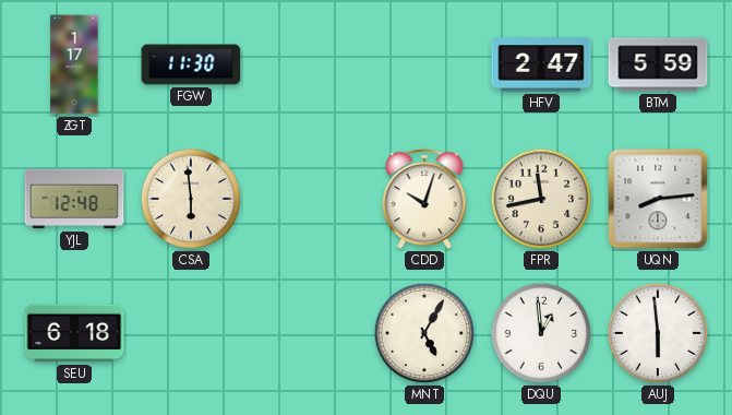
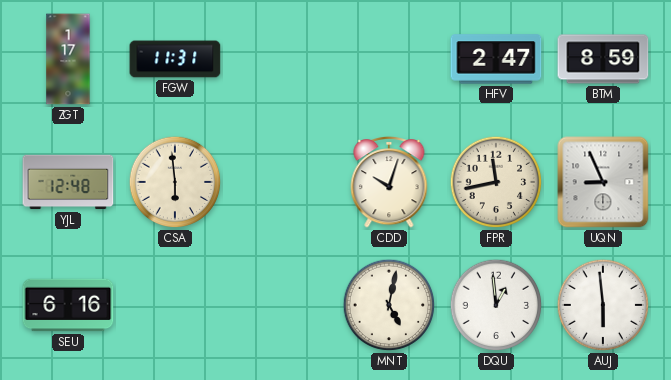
FGW: 11:30 -> 11:31
BTM: 5:59 -> 8:59
UQN: 8:14 -> 8:56
SEU: 6:18 -> 6:16
MNT: 5:05 -> 5:02
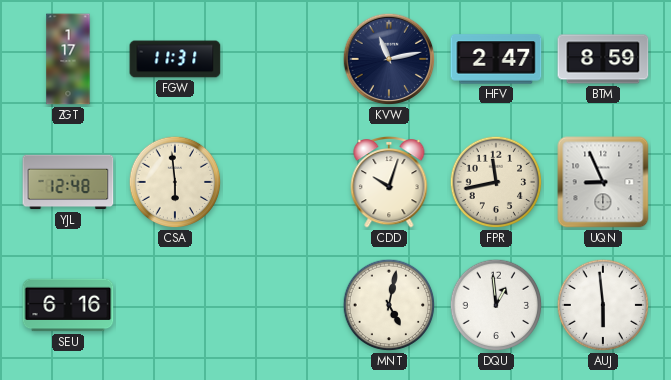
KVW: none -> 11:13
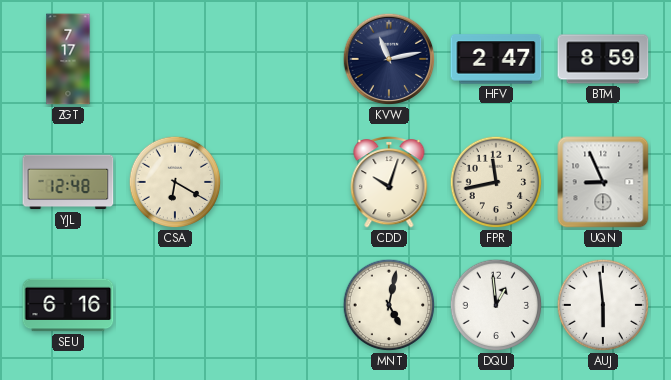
ZGT: 1:17 -> 7:17
FGW: 11:31 -> none
CSA: 5:59 -> 6:20
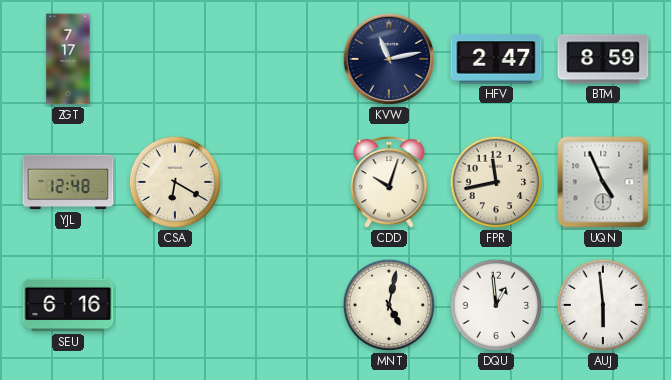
UQN: 8:56 -> 4:56
